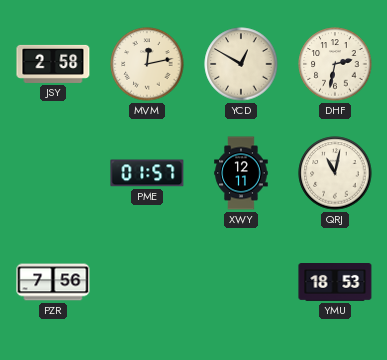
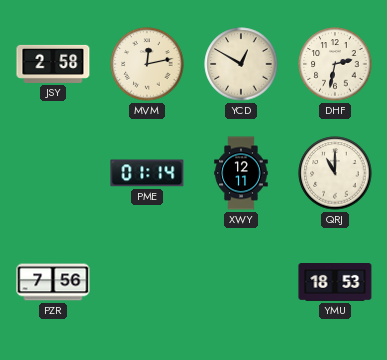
PME: 01:57 -> 01:14
QRJ: 11:02 -> 11:00
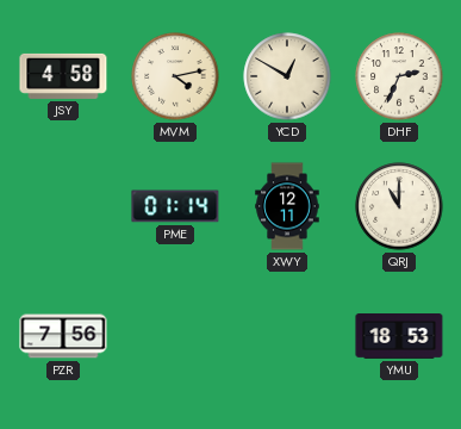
JSY: 2:58 -> 4:58
MVM: 12:13 -> 4:13
DHF: 2:32 -> 2:34
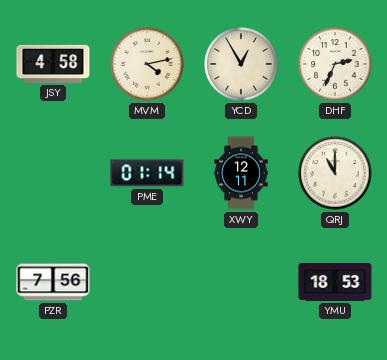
YCD: 12:50 -> 12:55
